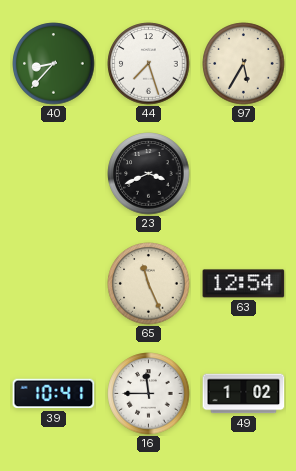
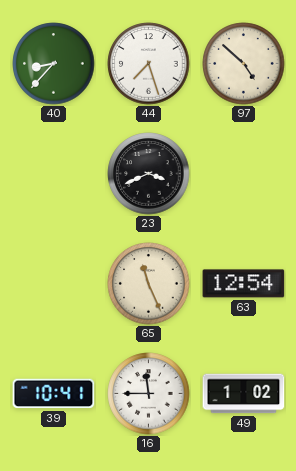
97: 5:35 -> 4:52
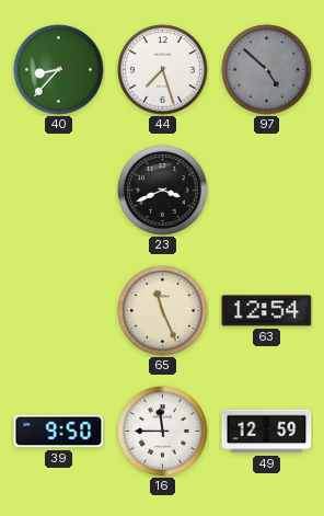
97 dial: cream -> grey
39: 10:41 -> 9:50
49: 1:02 -> 12:59
